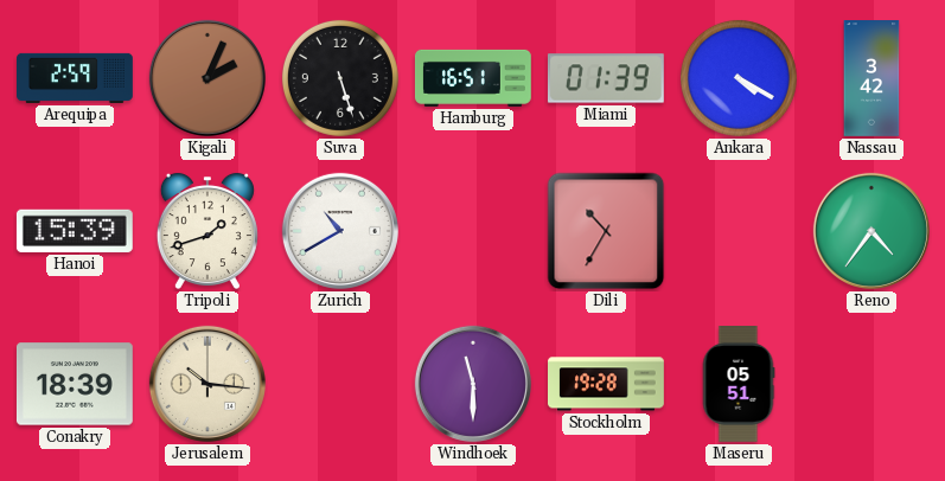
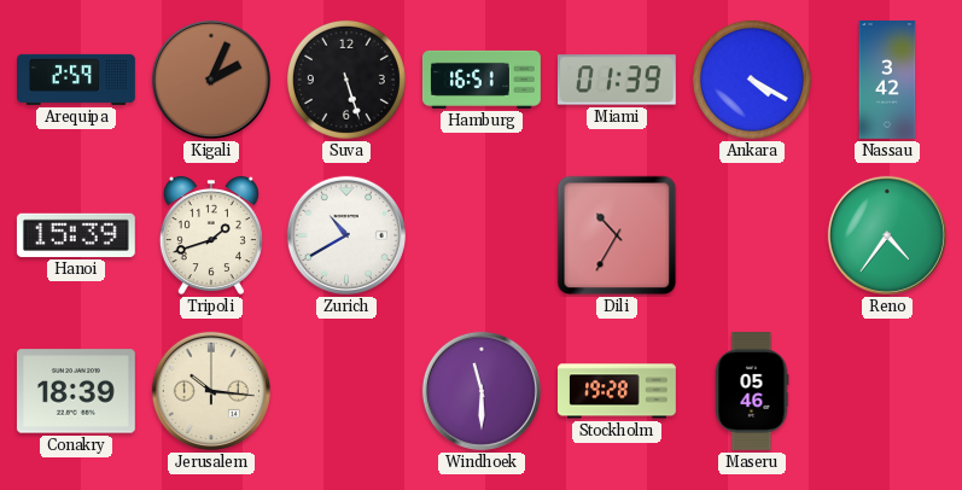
Maseru: 05:51 -> 05:46
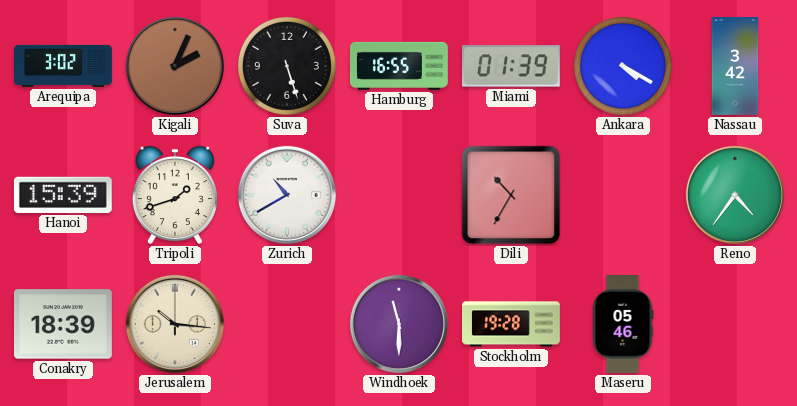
Arequipa: 2:59 -> 3:02
Hamburg: 16:51 -> 16:55
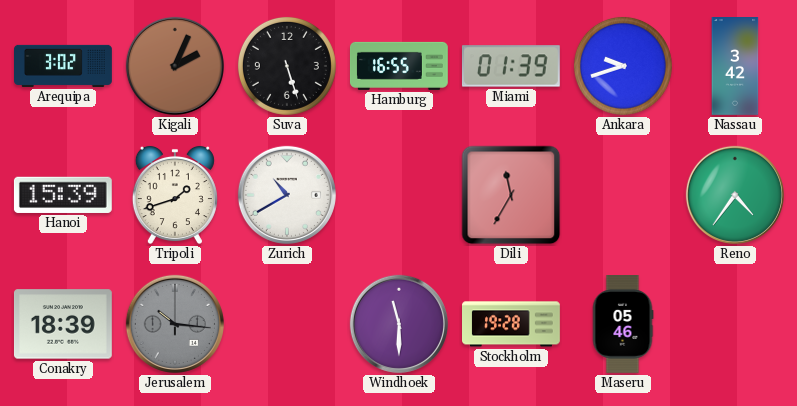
Ankara: 4:20 -> 9:42
Dili: 10:35 -> 11:35
Jerusalem dial: cream -> grey
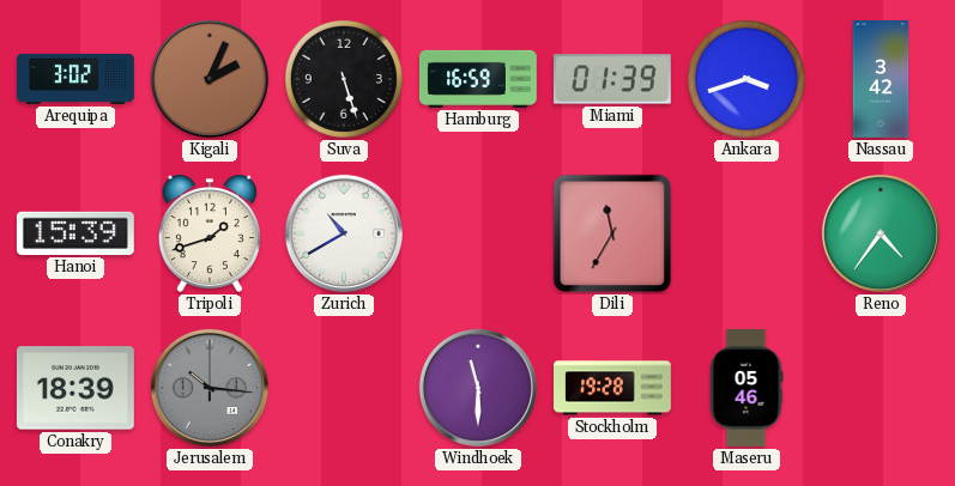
Hamburg: 16:55 -> 16:59
Ankara: 9:42 -> 3:42
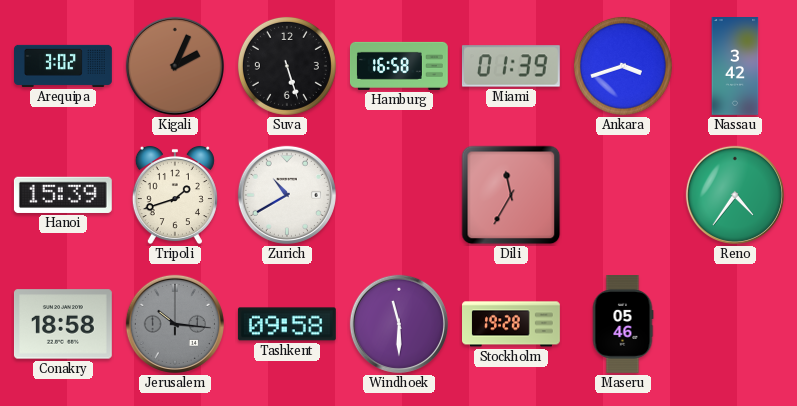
Hamburg: 16:59 -> 16:58
Conakry: 18:39 -> 18:58
Tashkent: none -> 09:58
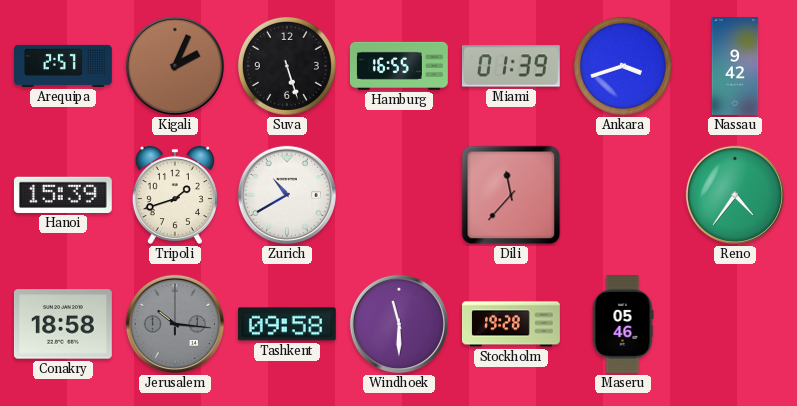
Arequipa: 3:02 -> 2:57
Hamburg: 16:58 -> 16:55
Nassau: 3:42 -> 9:42
Dili: 11:35 -> 11:37
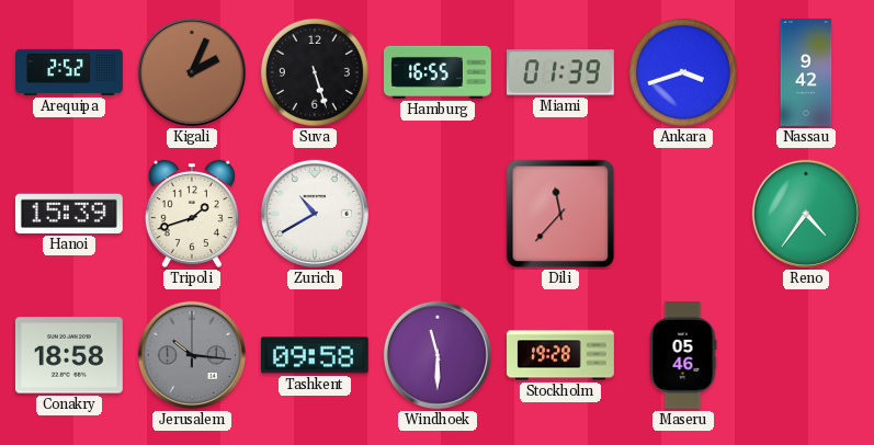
Arequipa: 2:57 -> 2:52
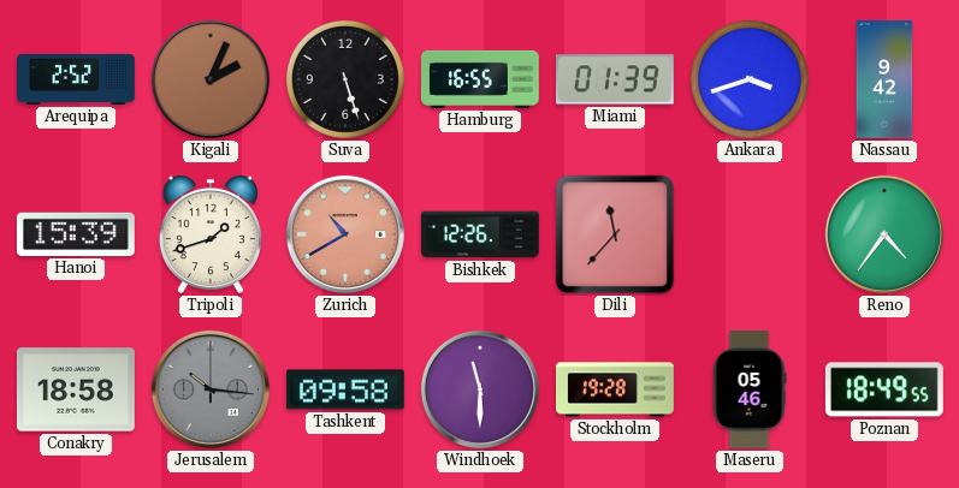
Zurich dial: white -> salmon
Bishkek: none -> 12:26
Poznan: none -> 18:49
